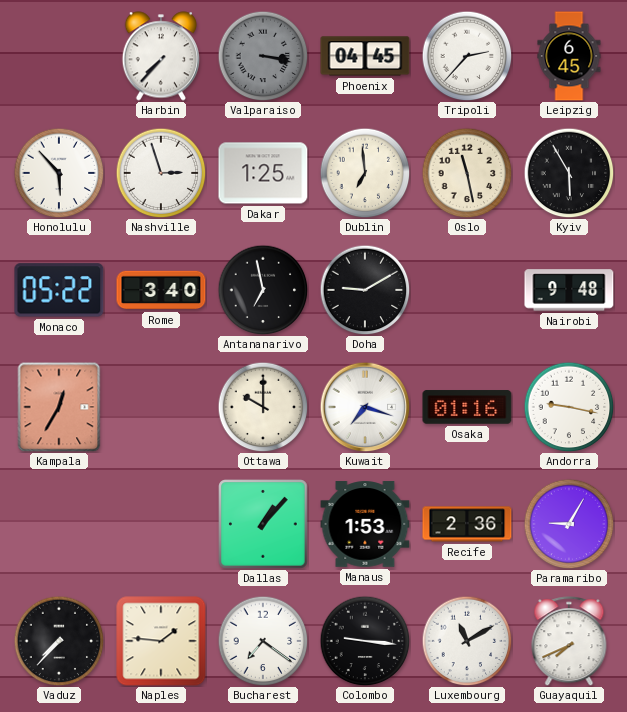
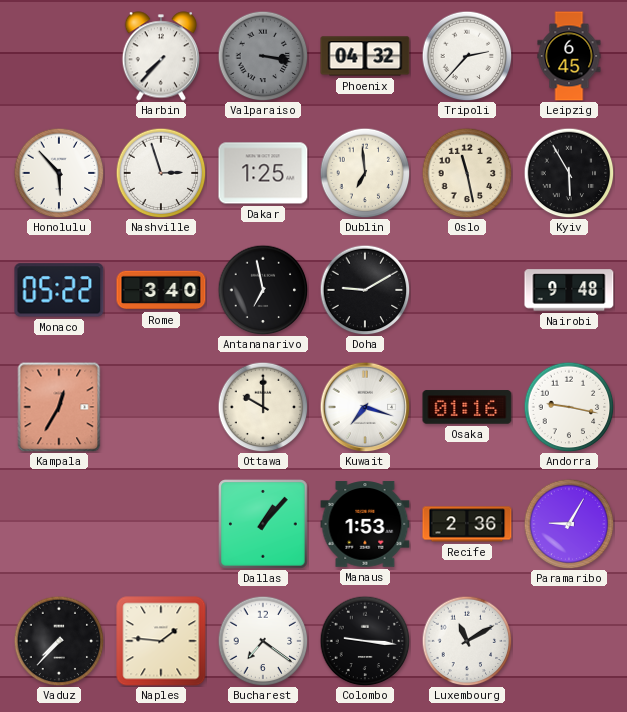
Phoenix: 04:45 -> 04:32
Guayaquil: 7:41 -> none
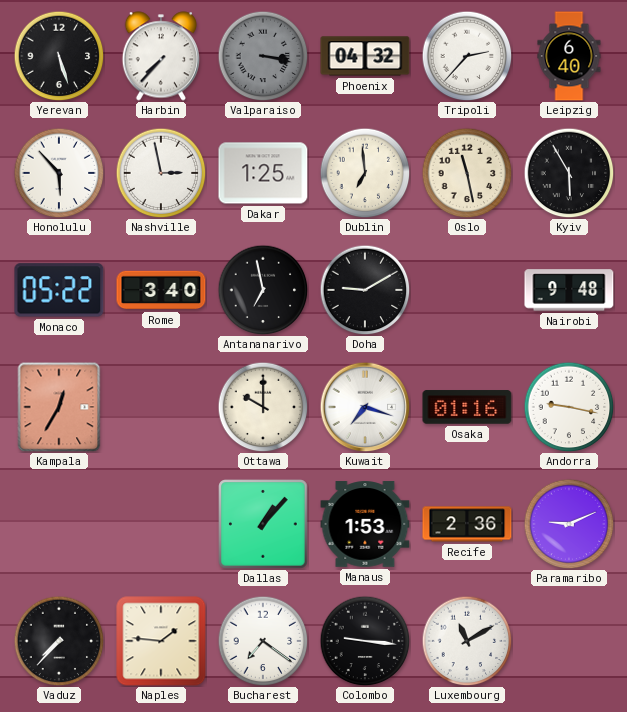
Yerevan: none -> 5:27
Leipzig: 6:45 -> 6:40
Nashville: 2:57 -> 2:58
Paramaribo: 9:05 -> 9:11
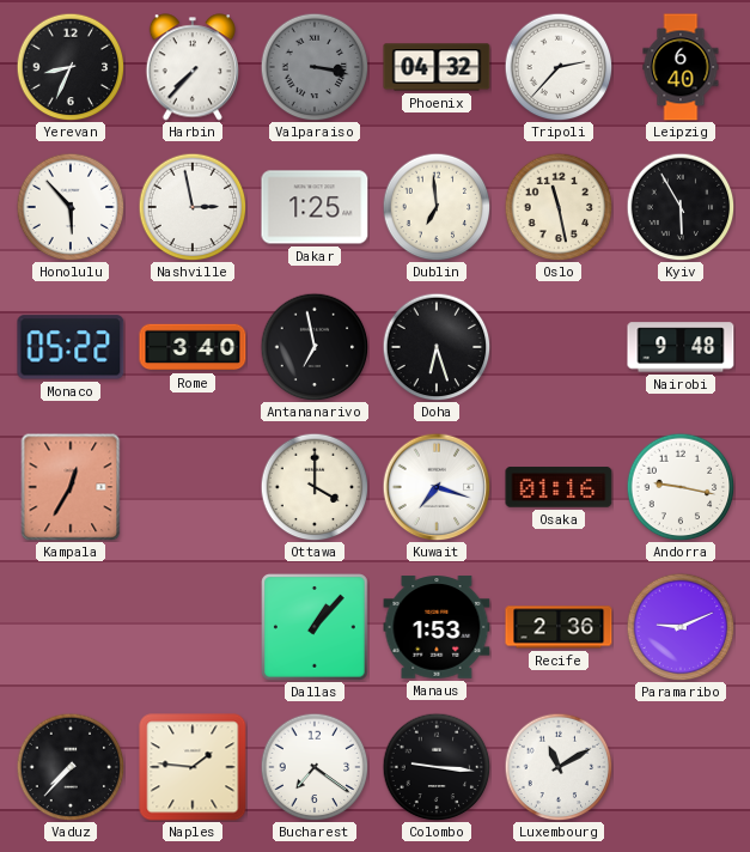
Yerevan: 5:27 -> 8:34
Doha: 9:10 -> 6:27
Ottawa: 10:00 -> 4:00
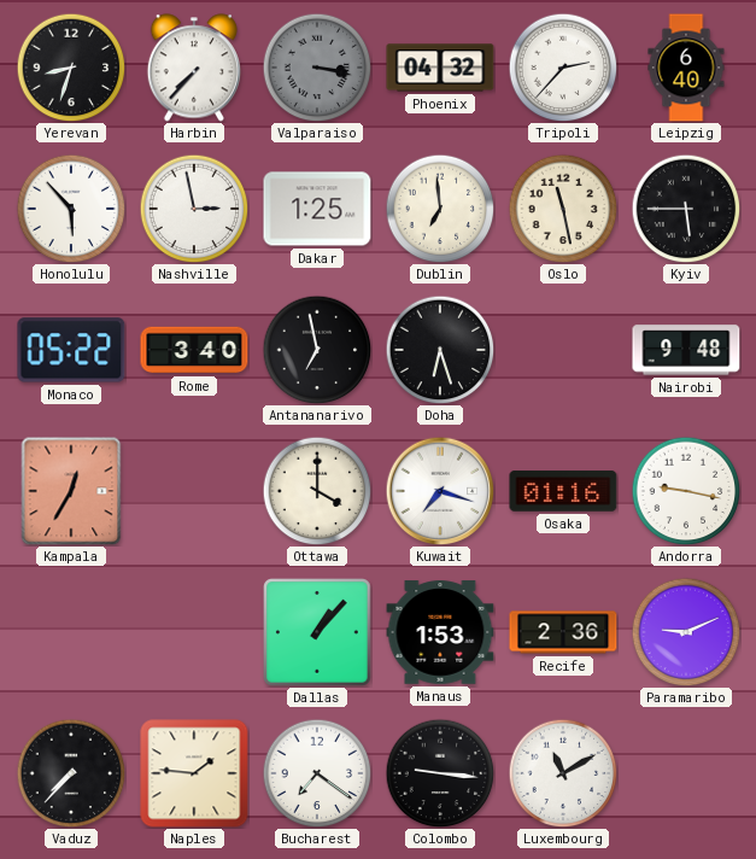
Yerevan: 8:34 -> 8:33
Kyiv: 5:55 -> 5:45
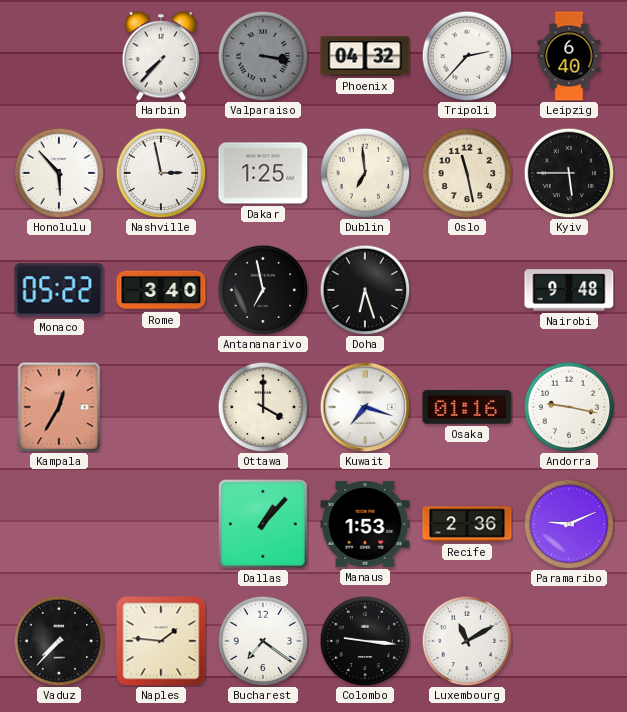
Yerevan: 8:33 -> none
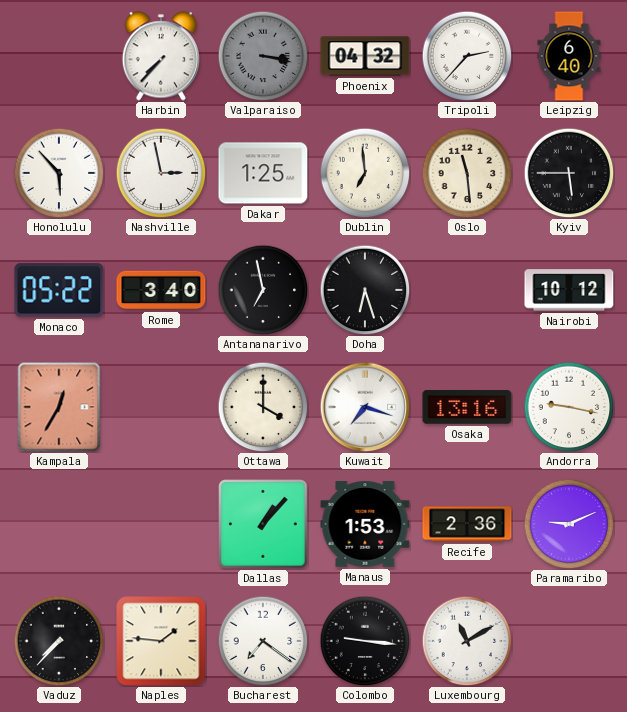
Oslo: 11:28 -> 11:29
Nairobi: 9:48 -> 10:12
Osaka: 01:16 -> 13:16
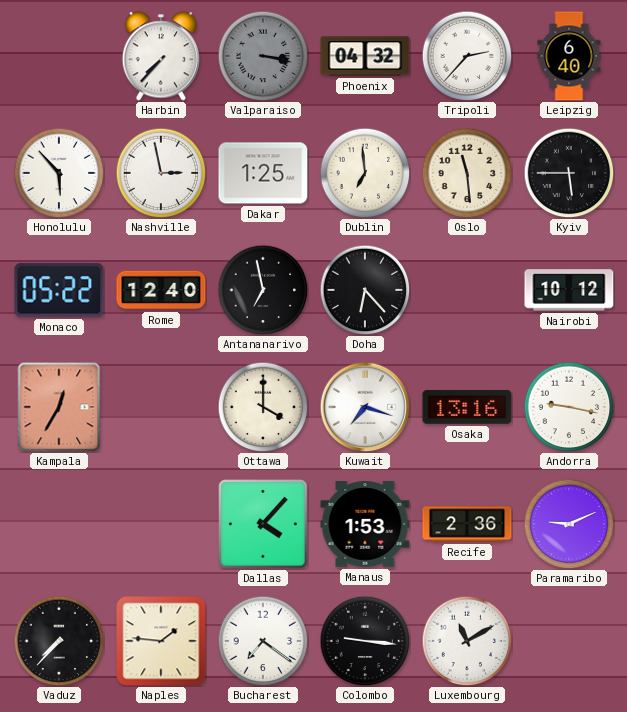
Rome: 3:40 -> 12:40
Doha: 6:27 -> 6:23
Dallas: 1:07 -> 4:07
